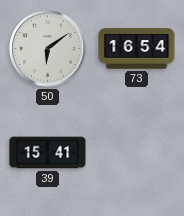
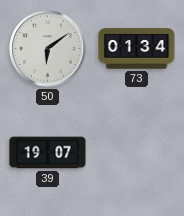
73: 16:54 -> 01:34
39: 15:41 -> 19:07
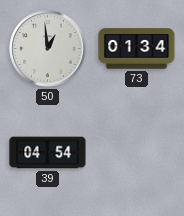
50: 6:09 -> 12:59
39: 19:07 -> 04:54
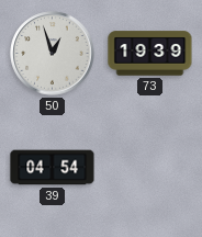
50: 12:59 -> 12:57
73: 01:34 -> 19:39
